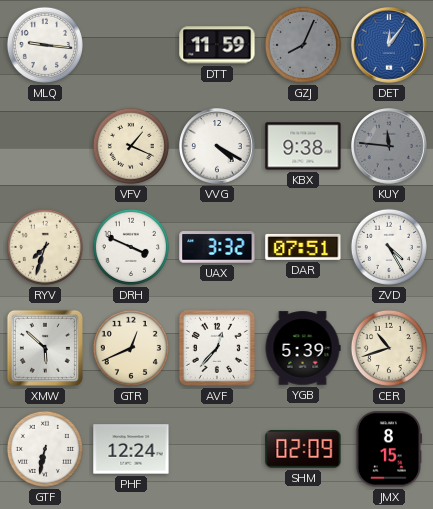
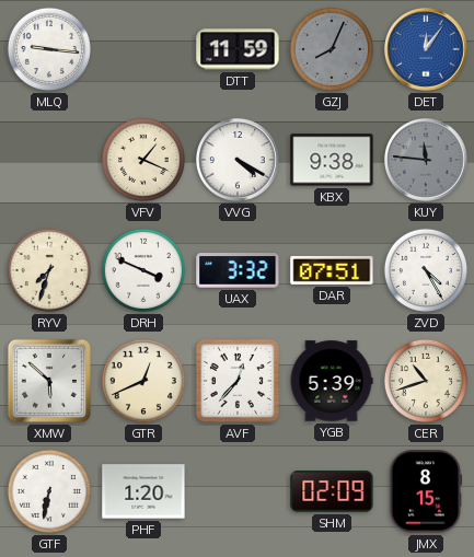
PHF: 12:24 -> 1:20
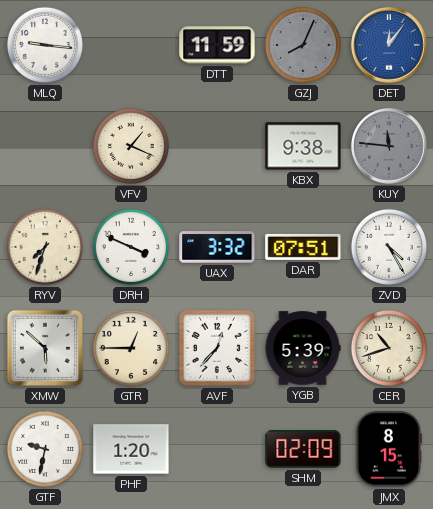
VVG: 4:20 -> none
GTR: 12:41 -> 12:45
GTF: 6:32 -> 9:32
